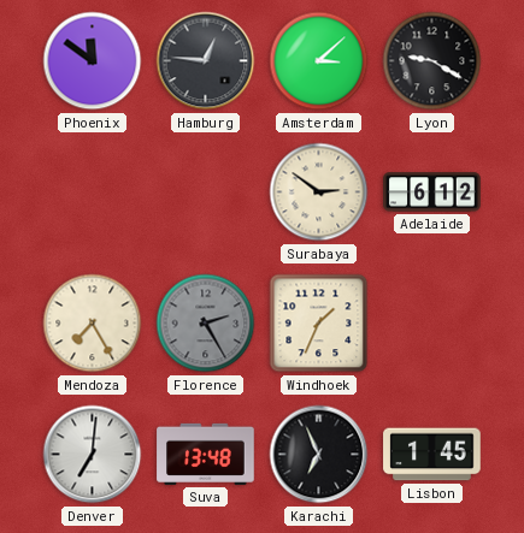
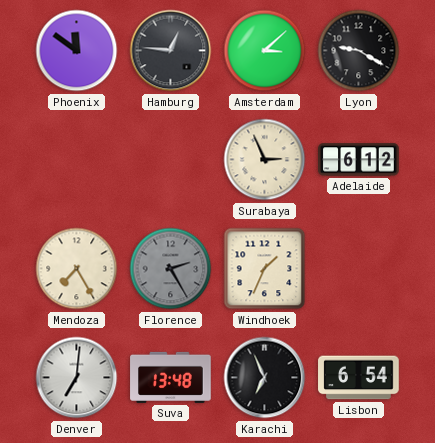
Surabaya: 2:51 -> 2:56
Lisbon: 1:45 -> 6:54
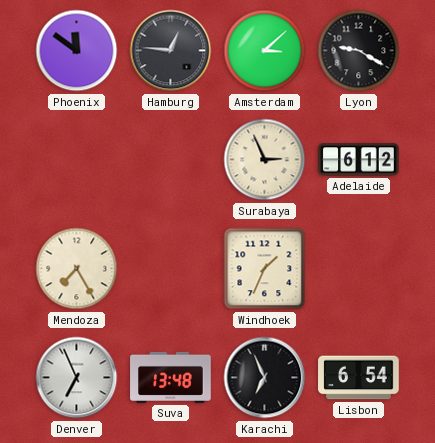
Florence: 2:25 -> none
Denver: 7:01 -> 6:56
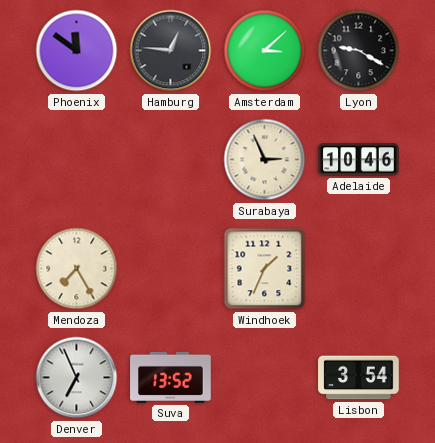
Adelaide: 6:12 -> 10:46
Suva: 13:48 -> 13:52
Karachi: 6:56 -> none
Lisbon: 6:54 -> 3:54
